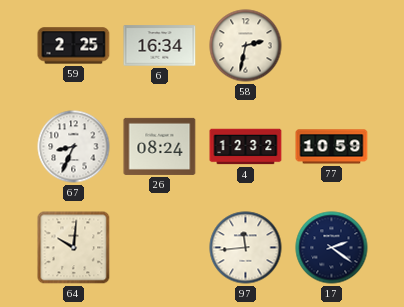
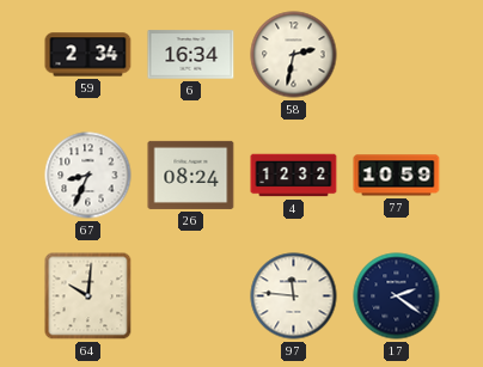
59: 2:25 -> 2:34
97: 11:44 -> 11:46
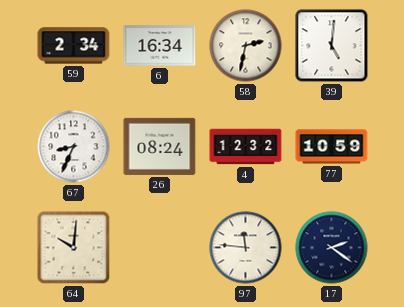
39: none -> 5:01
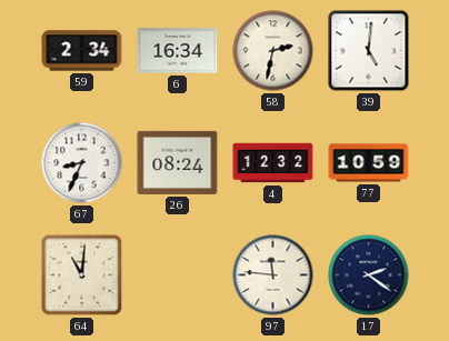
64: 10:01 -> 11:01
